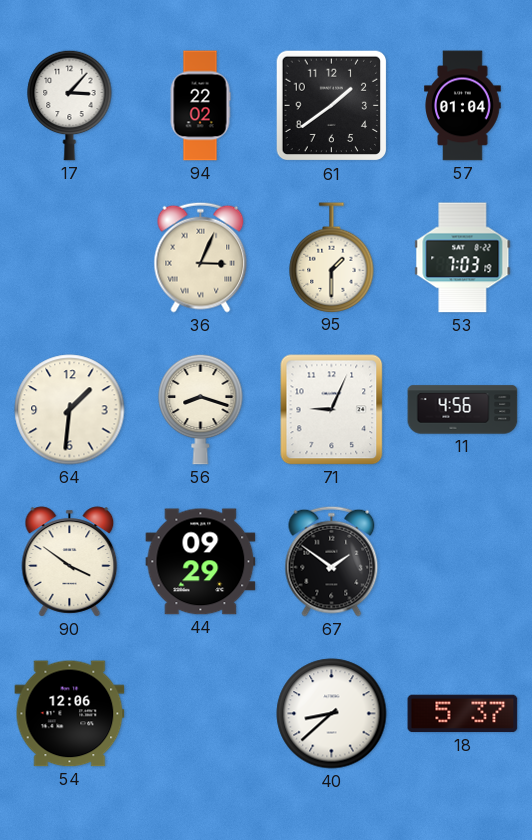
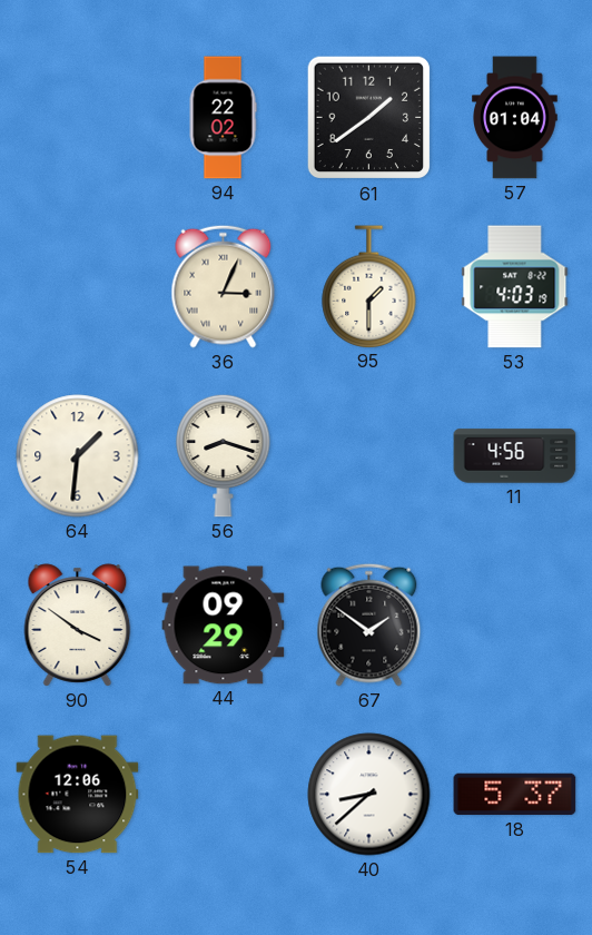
17: 3:07 -> none
53: 7:03 -> 4:03
71: 9:04 -> none
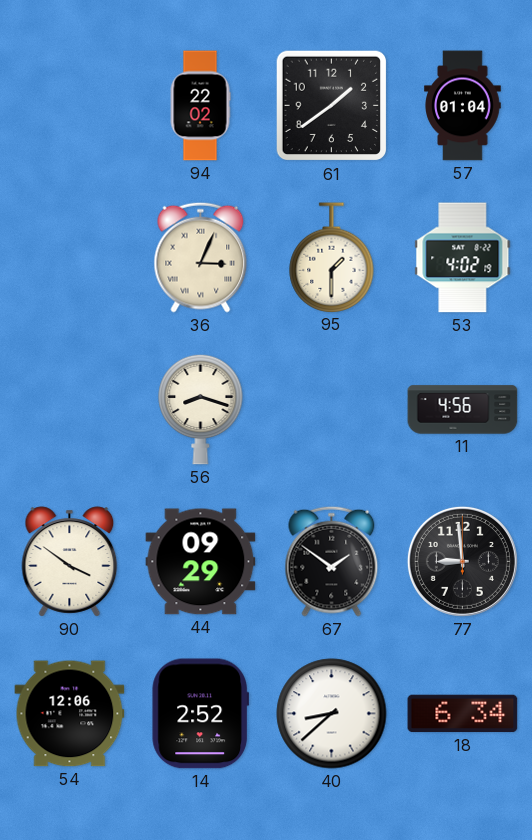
53: 4:03 -> 4:02
64: 1:31 -> none
77: none -> 8:59
14: none -> 2:52
18: 5:37 -> 6:34
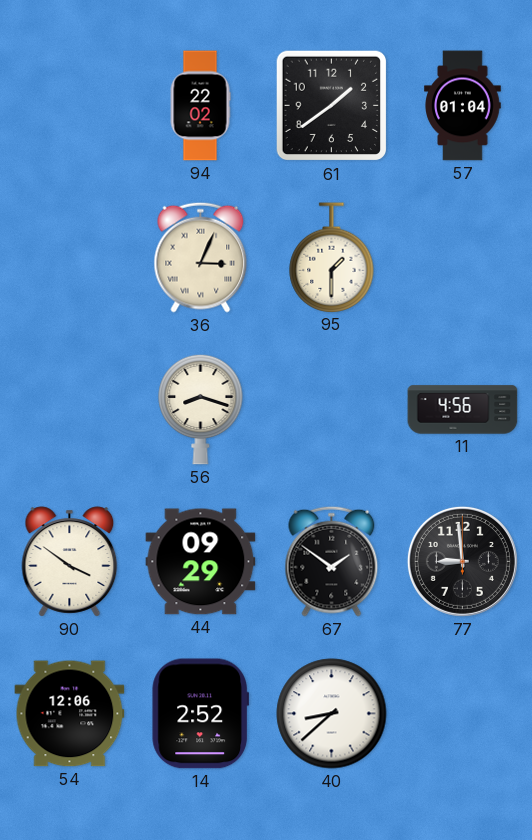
53: 4:02 -> none
18: 6:34 -> none
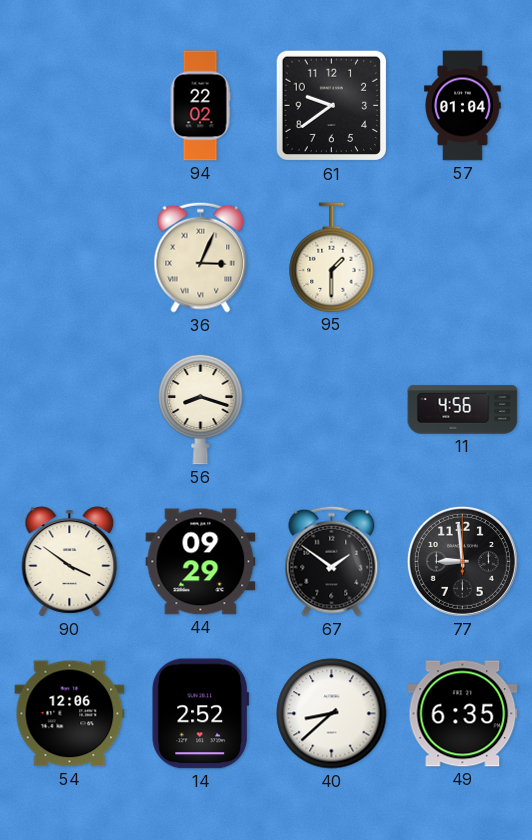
61: 1:39 -> 9:39
49: none -> 6:35
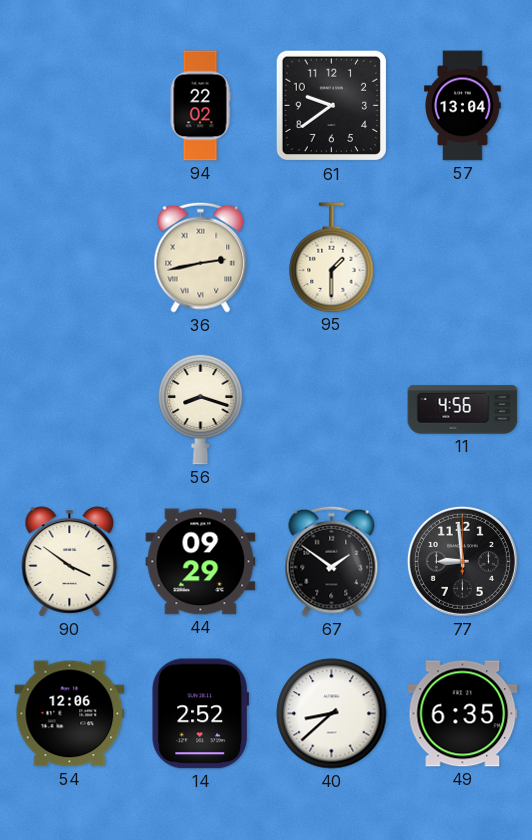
57: 01:04 -> 13:04
36: 3:04 -> 2:43
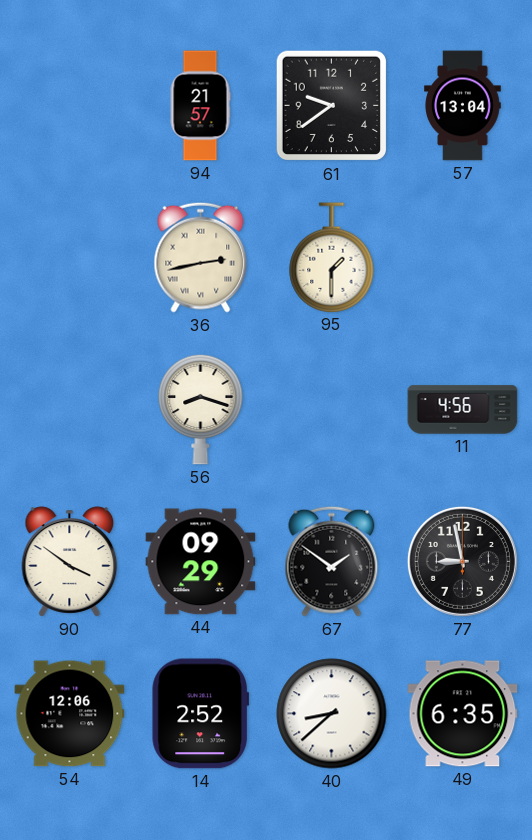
94: 22:02 -> 21:57
77: 8:59 -> 8:58
